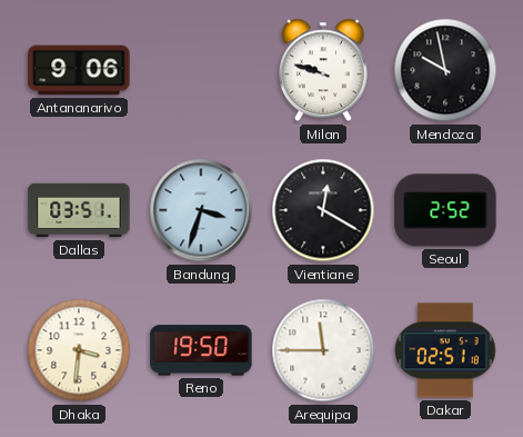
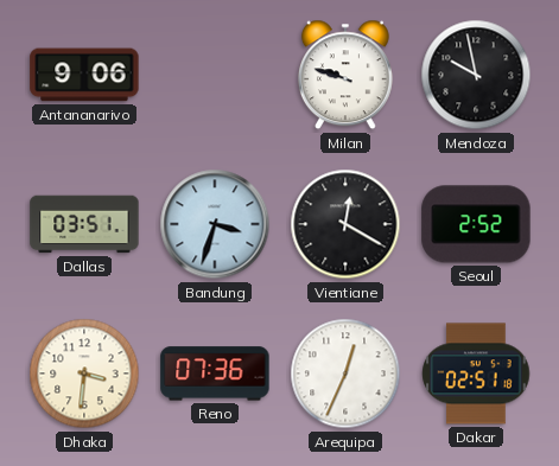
Reno: 19:50 -> 07:36
Arequipa: 11:45 -> 12:34
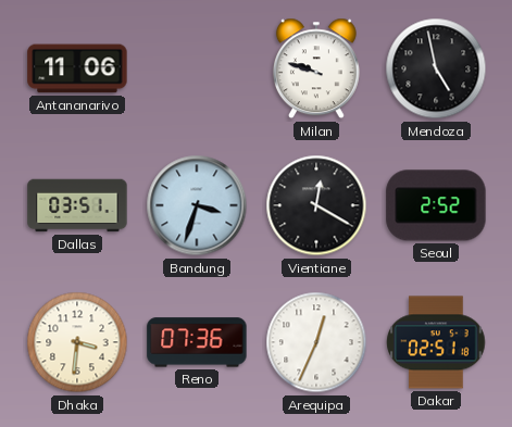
Antananarivo: 9:06 -> 11:06
Mendoza: 9:58 -> 4:58
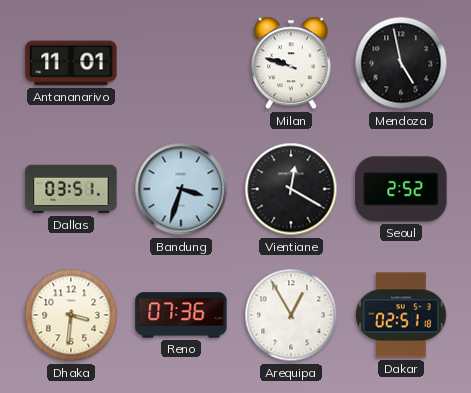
Antananarivo: 11:06 -> 11:01
Arequipa: 12:34 -> 12:55
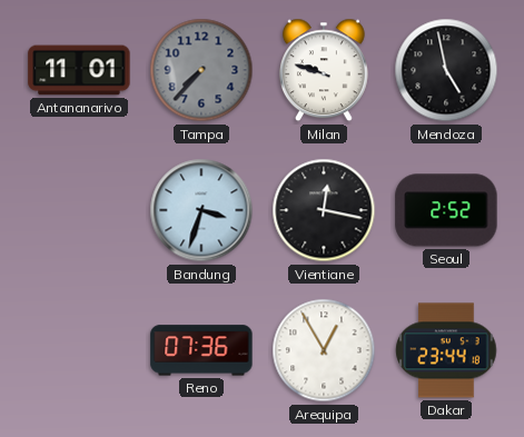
Tampa: none -> 7:37
Dallas: 03:51 -> none
Vientiane: 12:20 -> 12:17
Dhaka: 3:31 -> none
Dakar: 02:51 -> 23:44
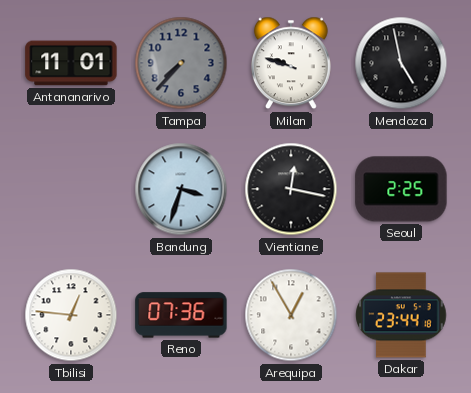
Seoul: 2:52 -> 2:25
Tbilisi: none -> 12:46
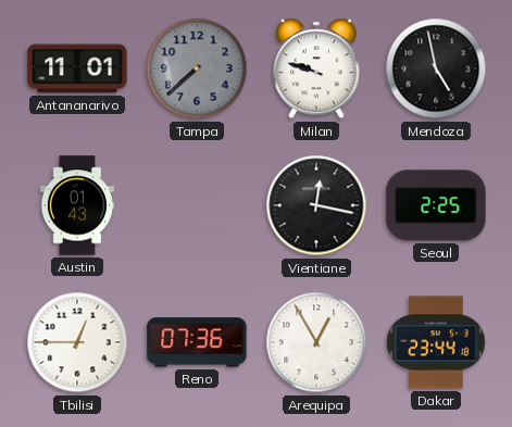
Tampa: 7:37 -> 7:38
Austin: none -> 01:43
Bandung: 3:33 -> none
Tbilisi: 12:46 -> 12:45
